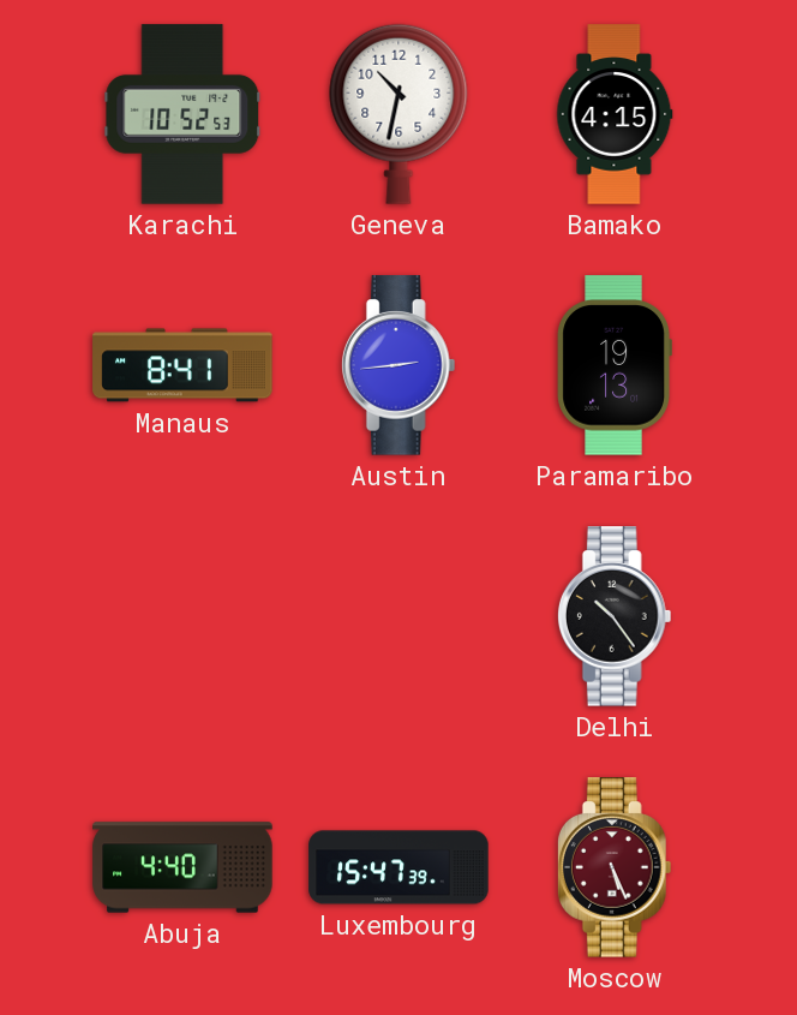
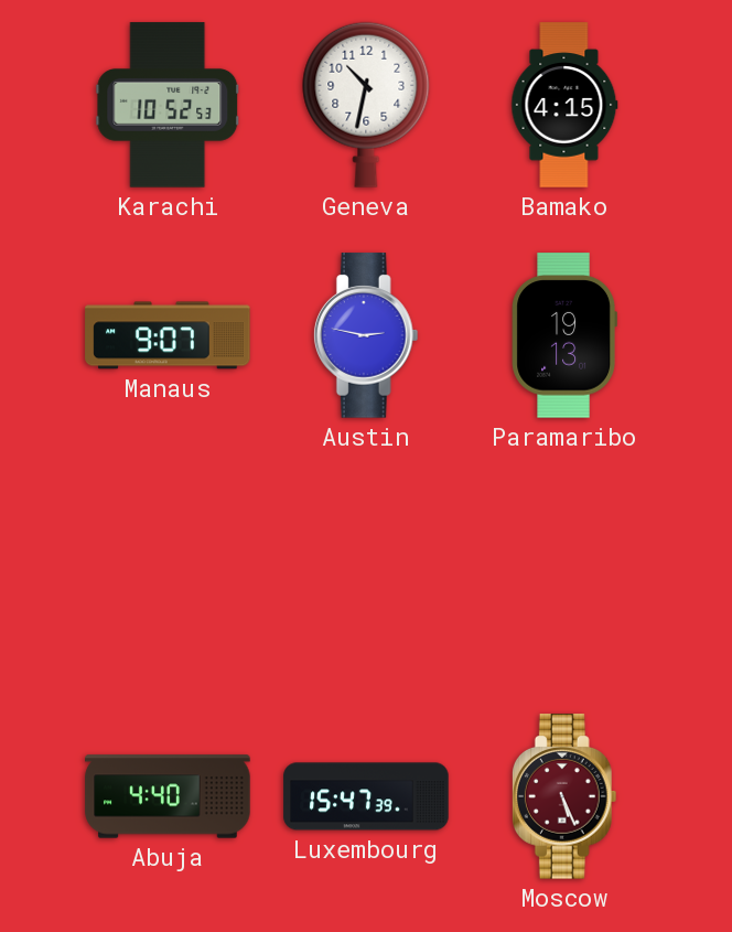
Manaus: 8:41 -> 9:07
Austin: 2:44 -> 2:47
Delhi: 10:24 -> none
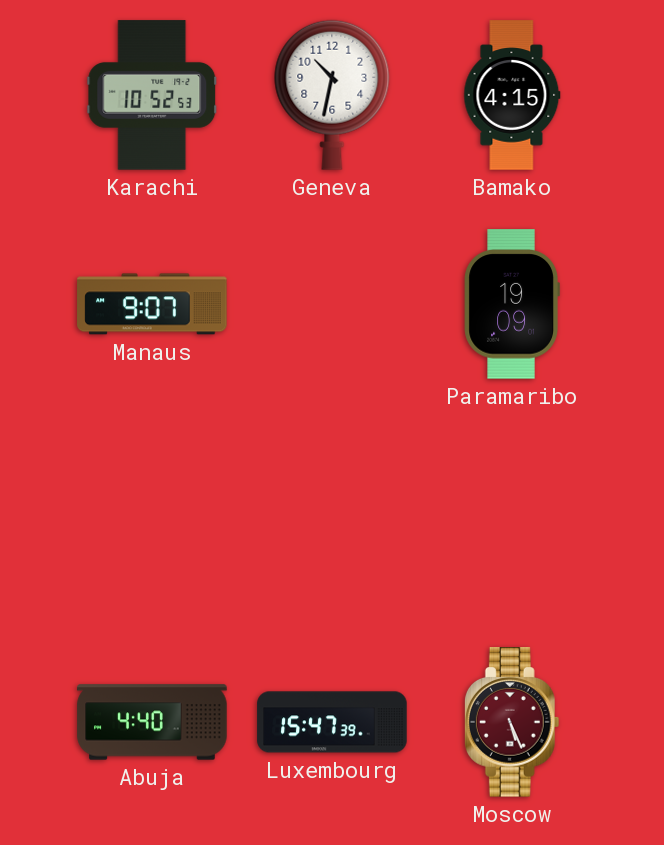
Austin: 2:47 -> none
Paramaribo: 19:13 -> 19:09
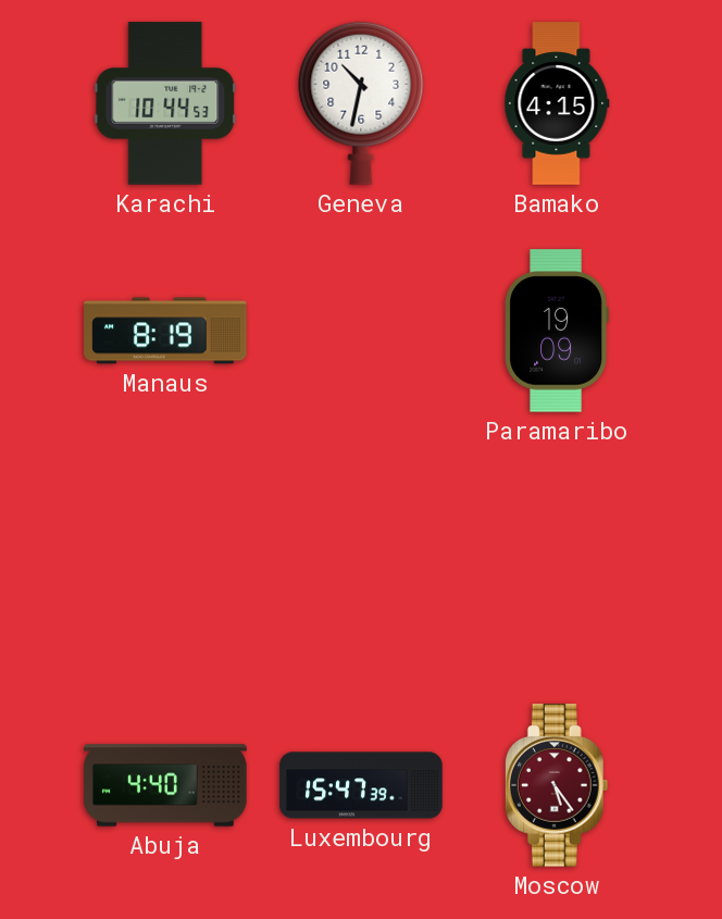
Karachi: 10:52 -> 10:44
Manaus: 9:07 -> 8:19
Moscow: 5:26 -> 5:24
